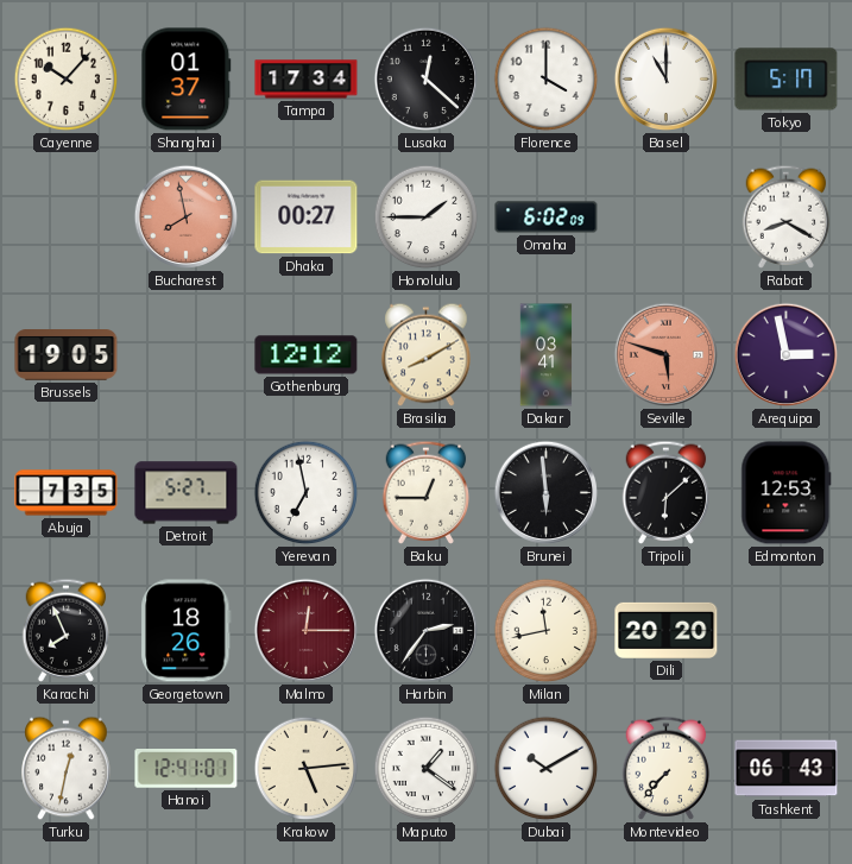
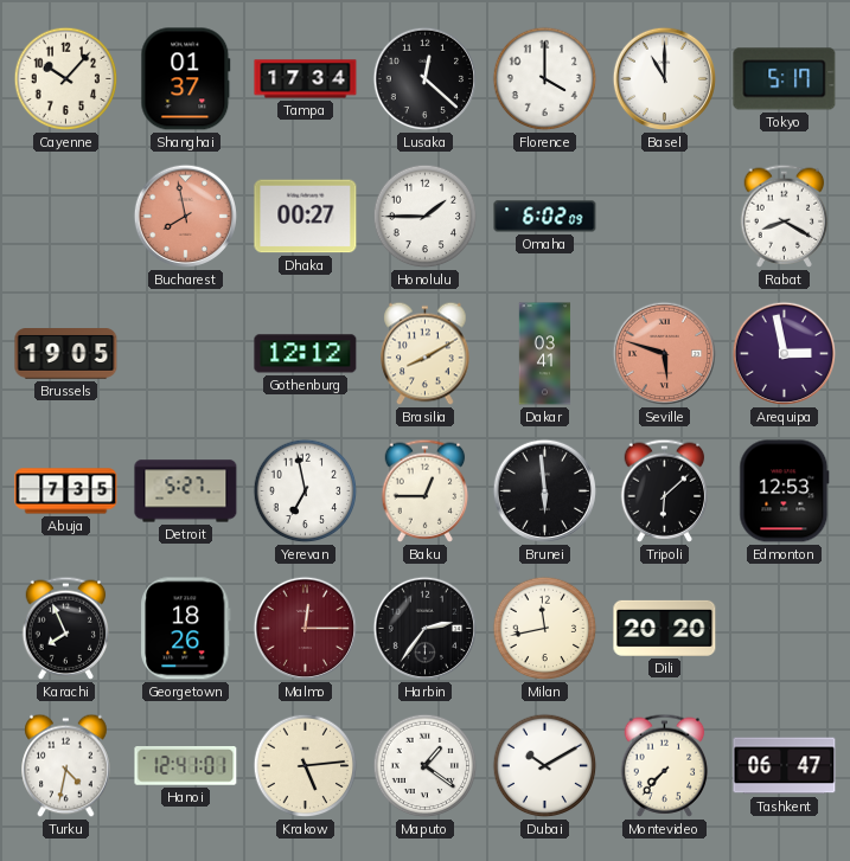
Turku: 12:32 -> 4:32
Tashkent: 06:43 -> 06:47
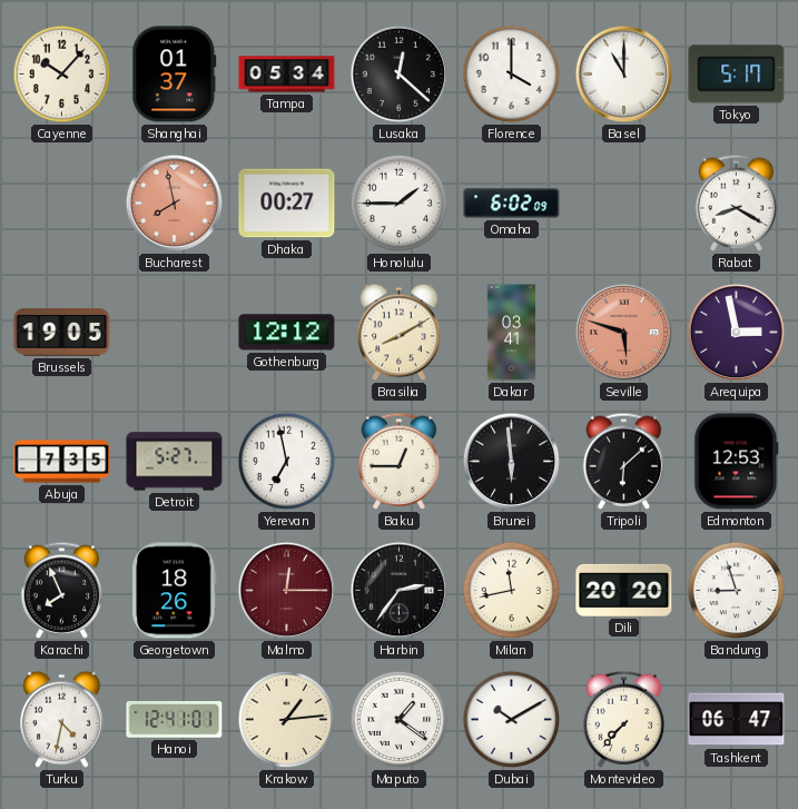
Tampa: 17:34 -> 05:34
Bandung: none -> 8:57
Krakow: 5:14 -> 1:14
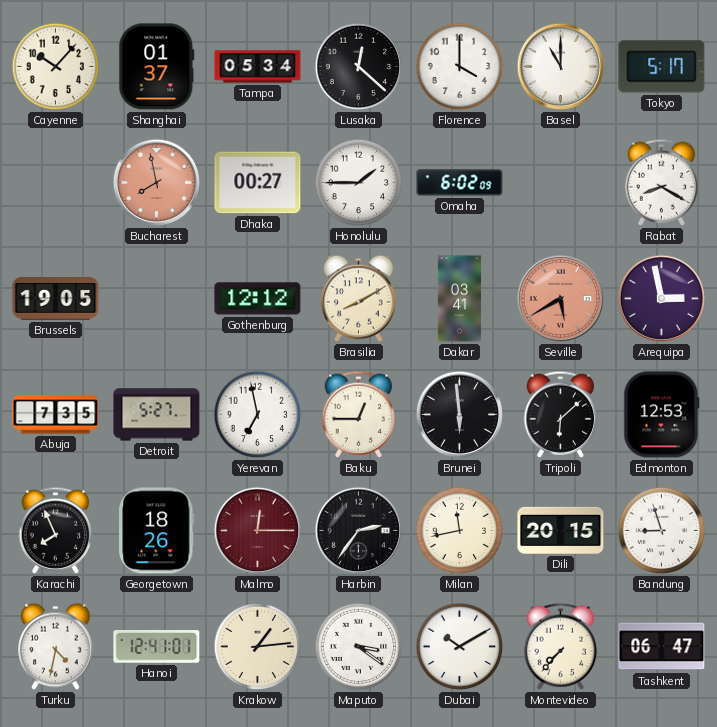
Seville: 5:48 -> 5:40
Dili: 20:20 -> 20:15
Maputo: 1:21 -> 3:21
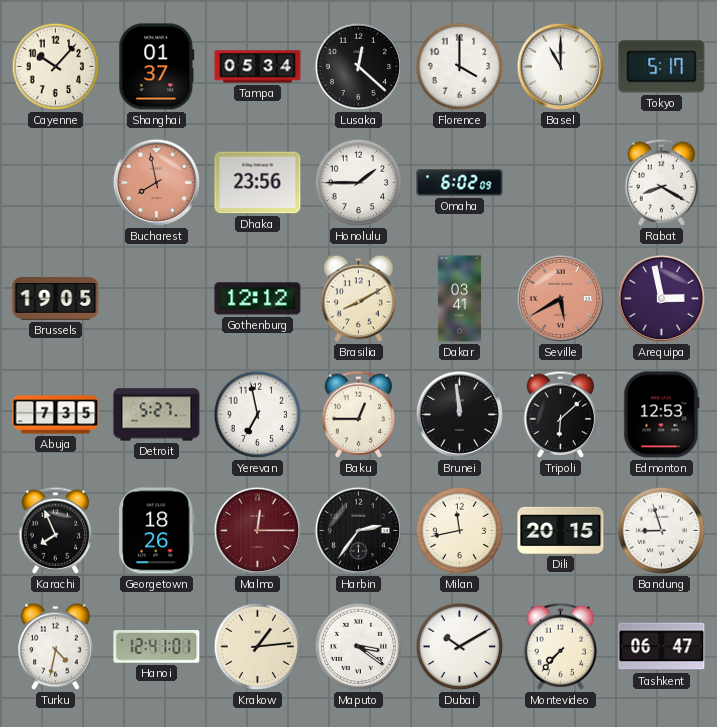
Dhaka: 00:27 -> 23:56
Brunei: 5:59 -> 11:59
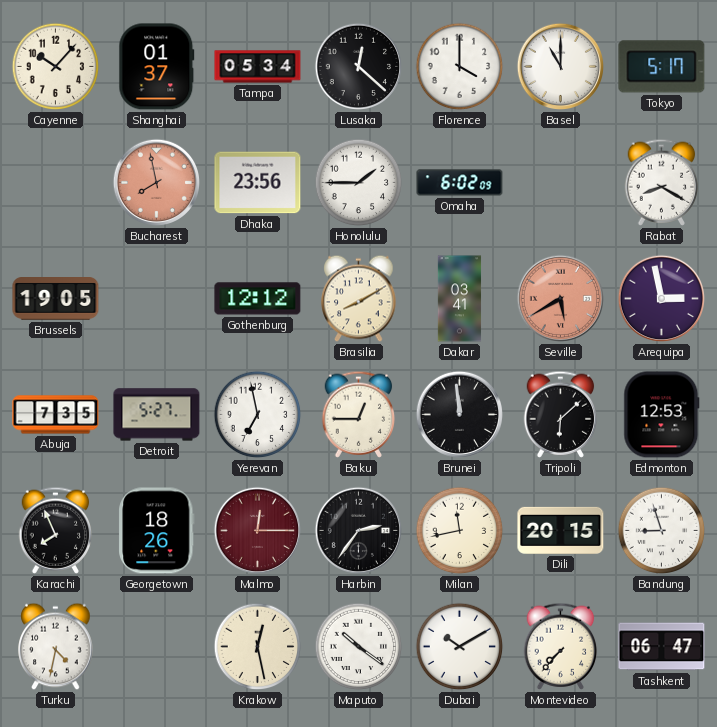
Hanoi: 12:41 -> none
Krakow: 1:14 -> 12:28
Maputo: 3:21 -> 10:21
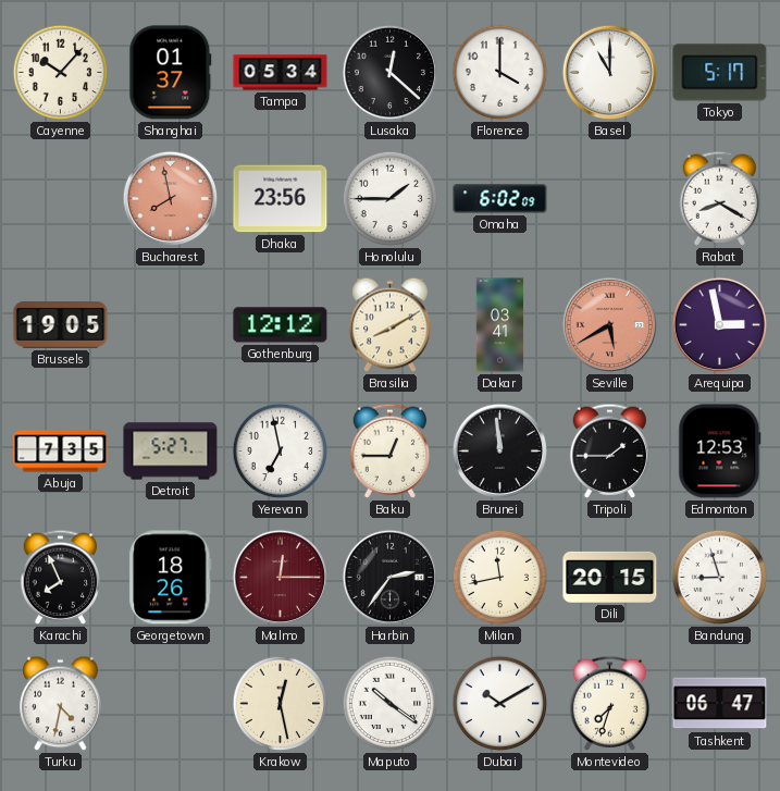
Tripoli: 6:08 -> 1:45
Montevideo: 7:37 -> 7:33
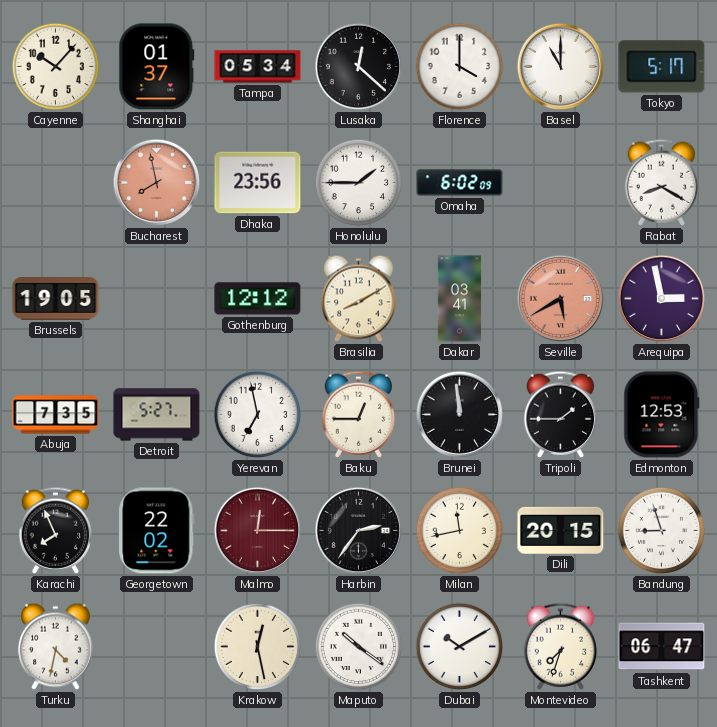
Georgetown: 18:26 -> 22:02
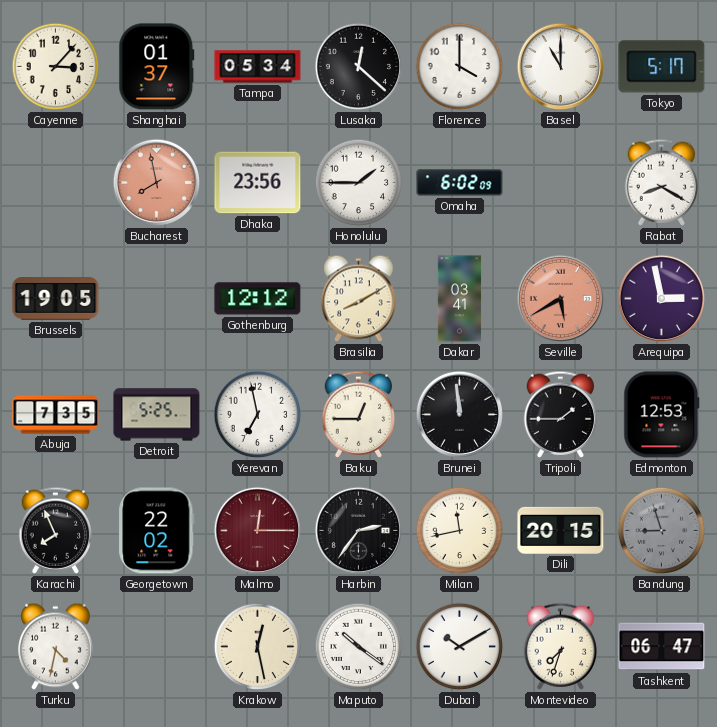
Cayenne: 10:07 -> 3:07
Detroit: 5:27 -> 5:25
Bandung dial: white -> grey
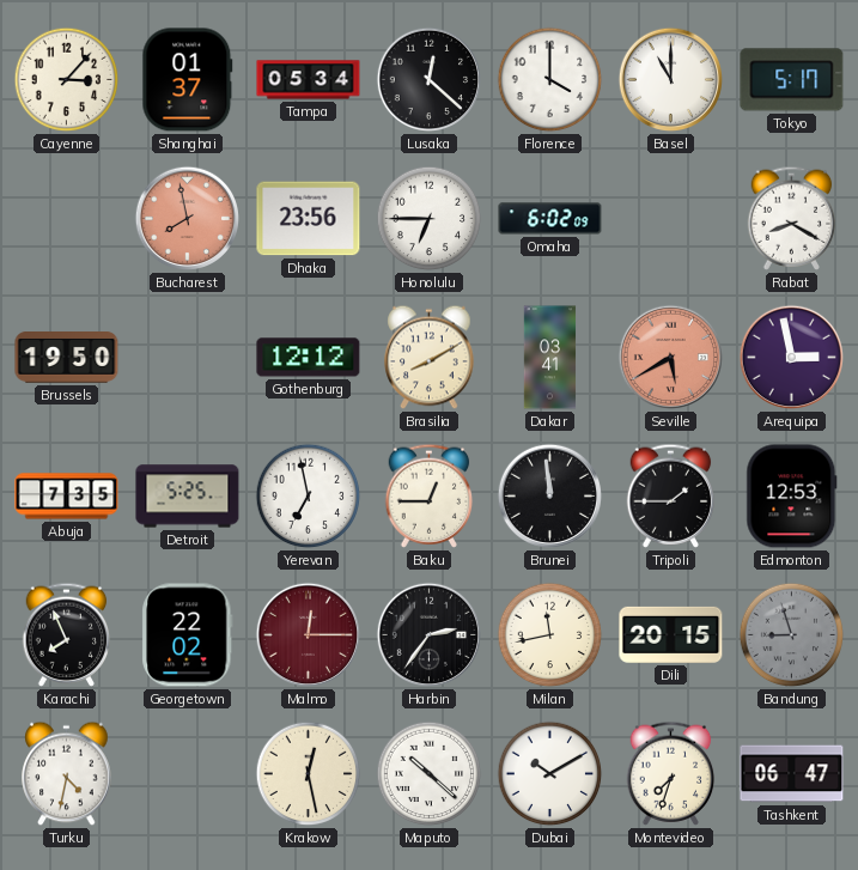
Honolulu: 1:45 -> 6:45
Brussels: 19:05 -> 19:50
Maputo: 10:21 -> 10:22
